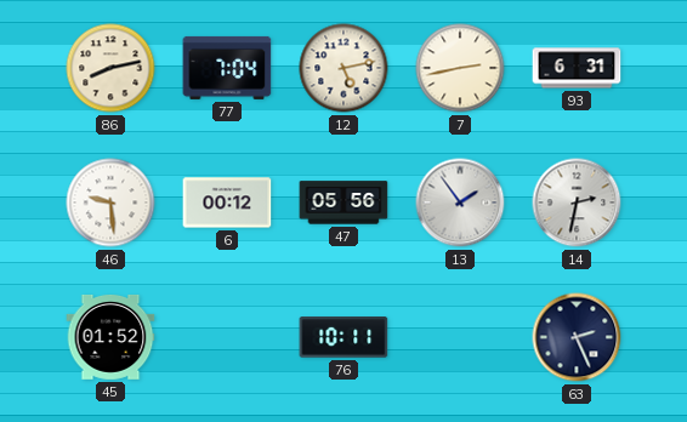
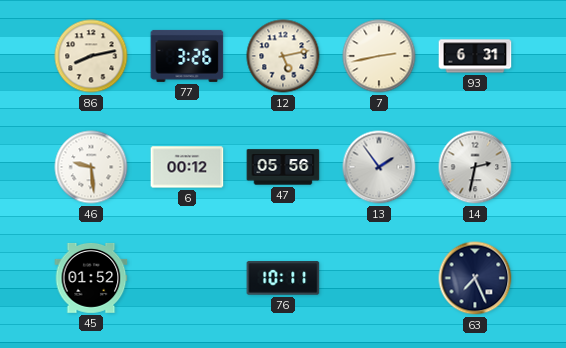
77: 7:04 -> 3:26
63: 2:26 -> 7:26
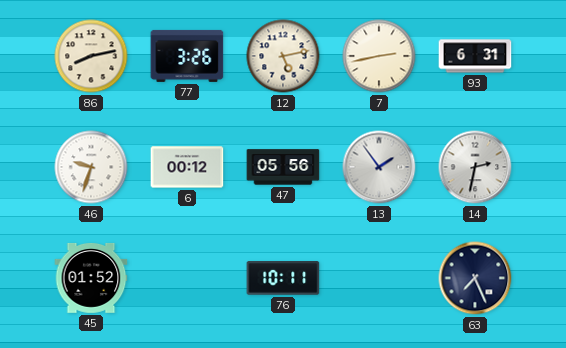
46: 9:29 -> 9:33
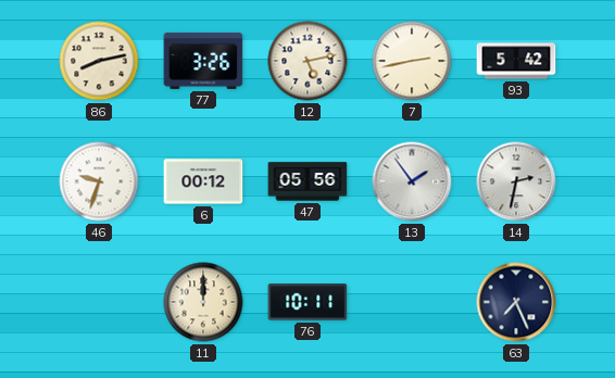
93: 6:31 -> 5:42
45: 01:52 -> none
11: none -> 12:00
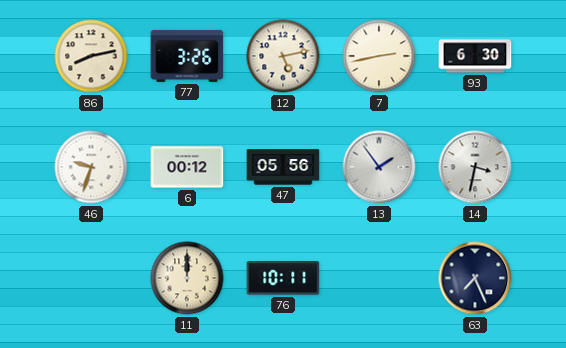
93: 5:42 -> 6:30
14: 2:32 -> 3:32
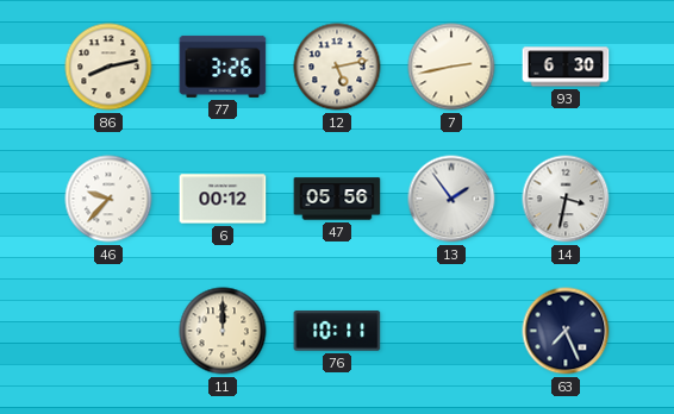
46: 9:33 -> 9:37
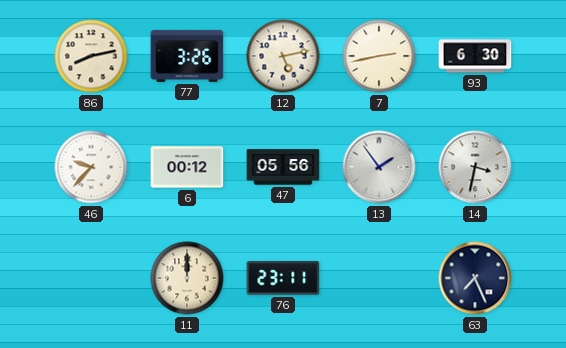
76: 10:11 -> 23:11
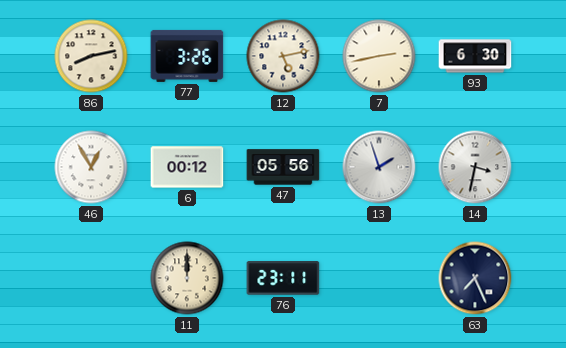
46: 9:37 -> 12:55
13: 1:54 -> 1:57
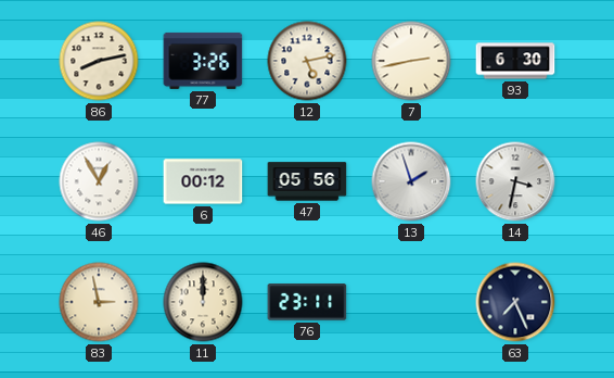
83: none -> 2:58
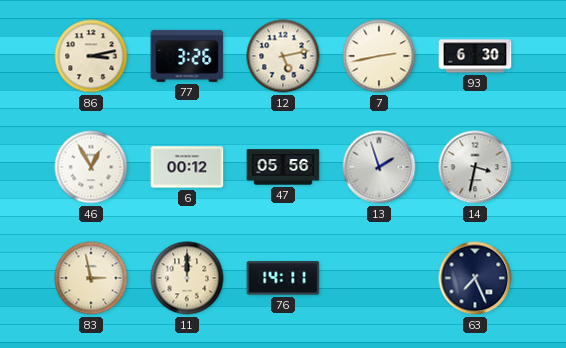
86: 8:13 -> 3:13
76: 23:11 -> 14:11
